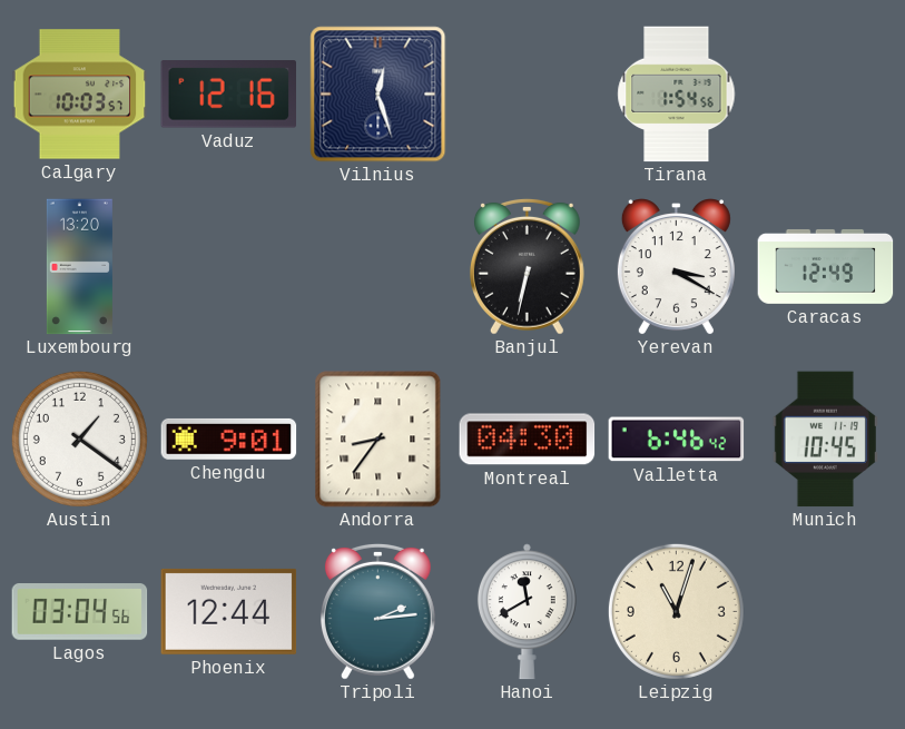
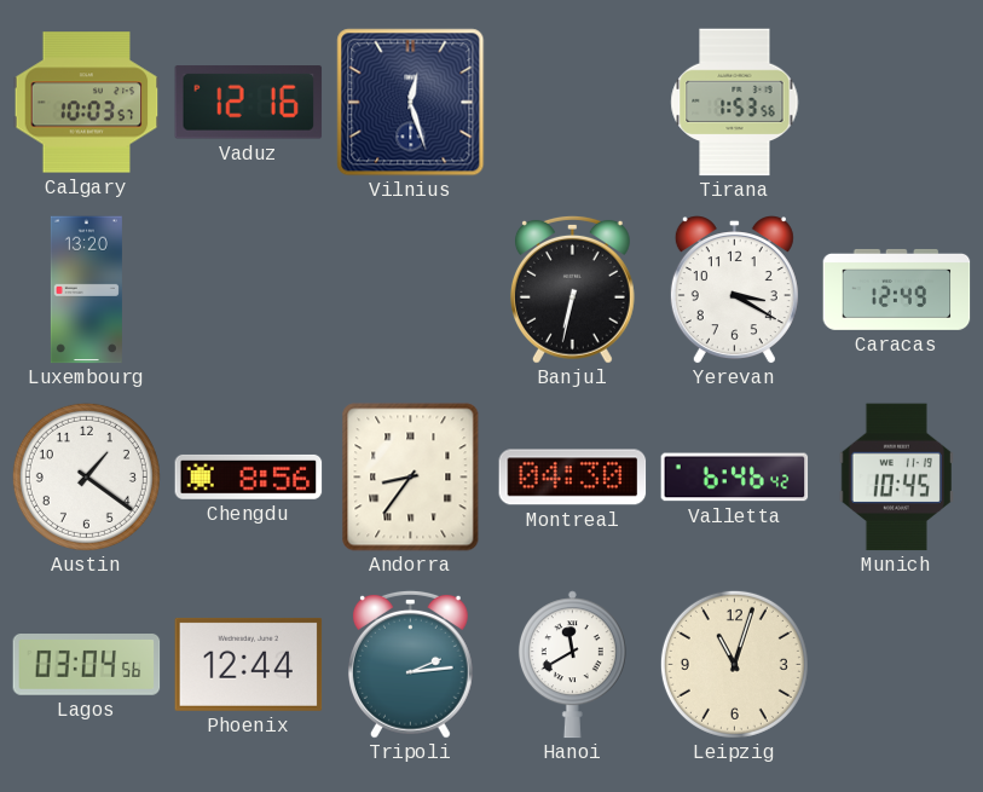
Tirana: 1:54 -> 1:53
Chengdu: 9:01 -> 8:56
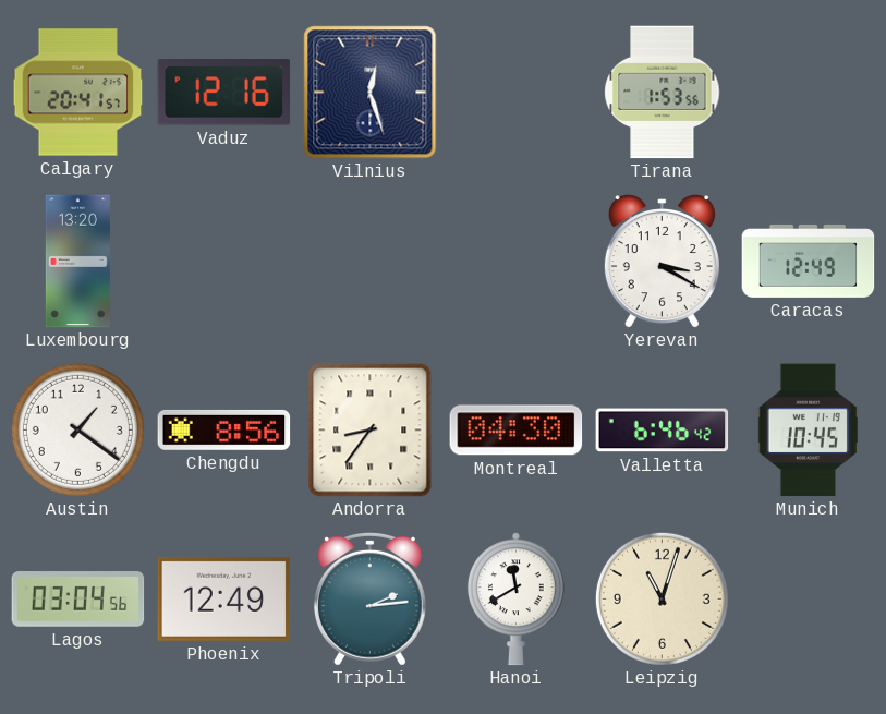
Calgary: 10:03 -> 20:41
Banjul: 6:32 -> none
Phoenix: 12:44 -> 12:49
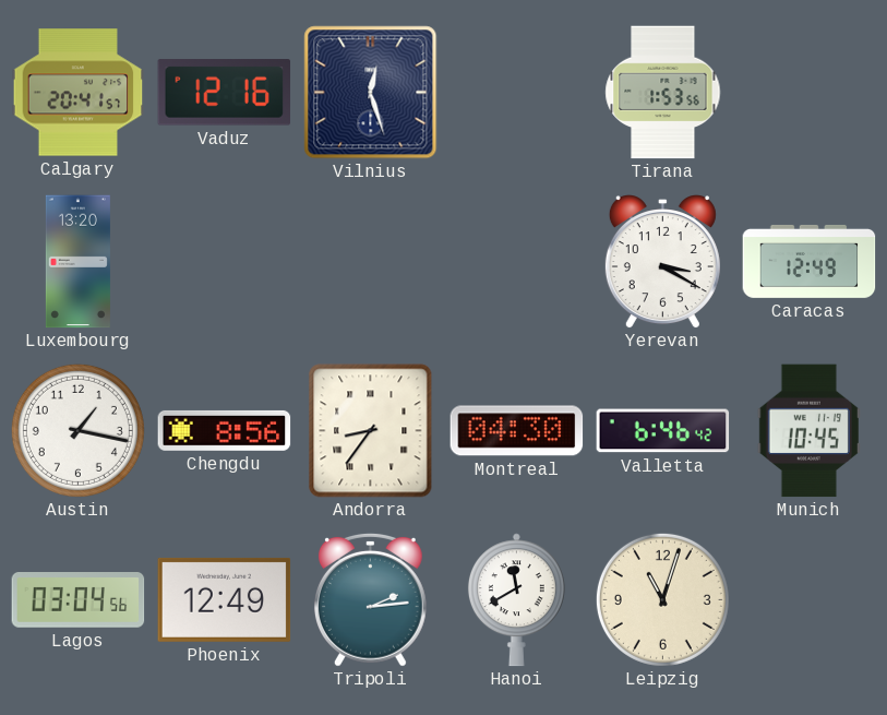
Austin: 1:21 -> 1:17
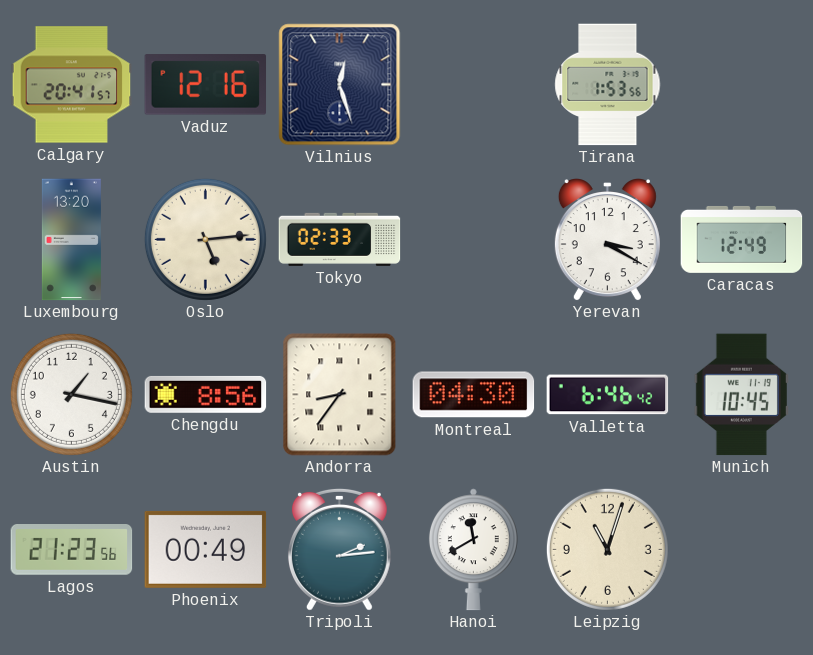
Oslo: none -> 5:14
Tokyo: none -> 02:33
Lagos: 03:04 -> 21:23
Phoenix: 12:49 -> 00:49
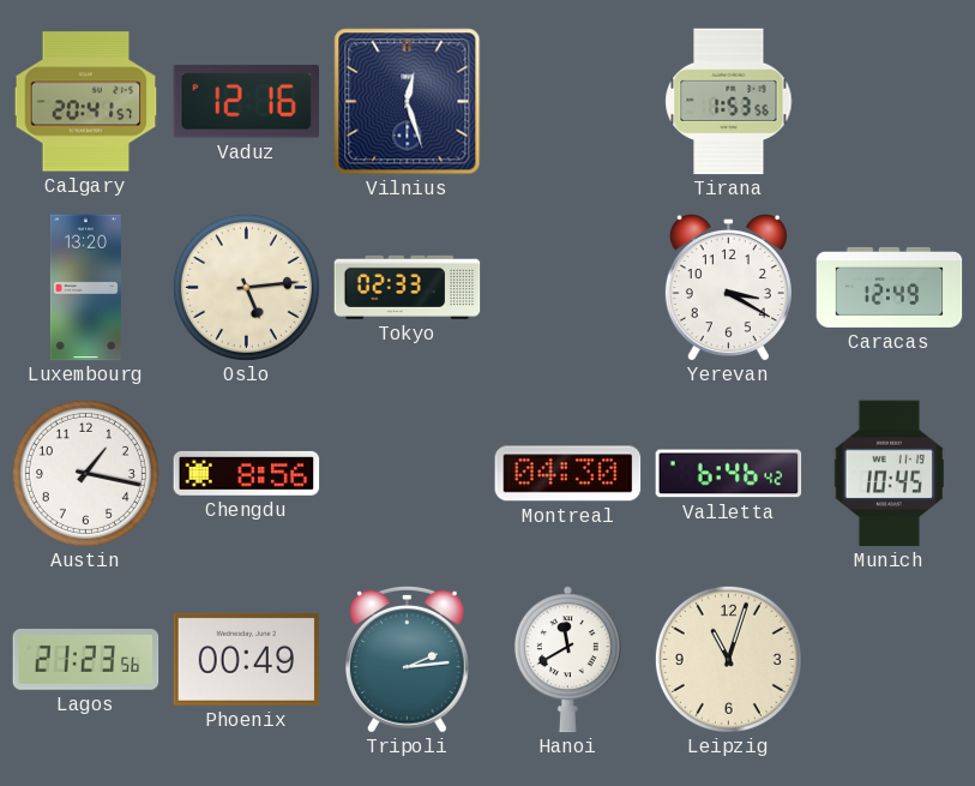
Andorra: 8:36 -> none
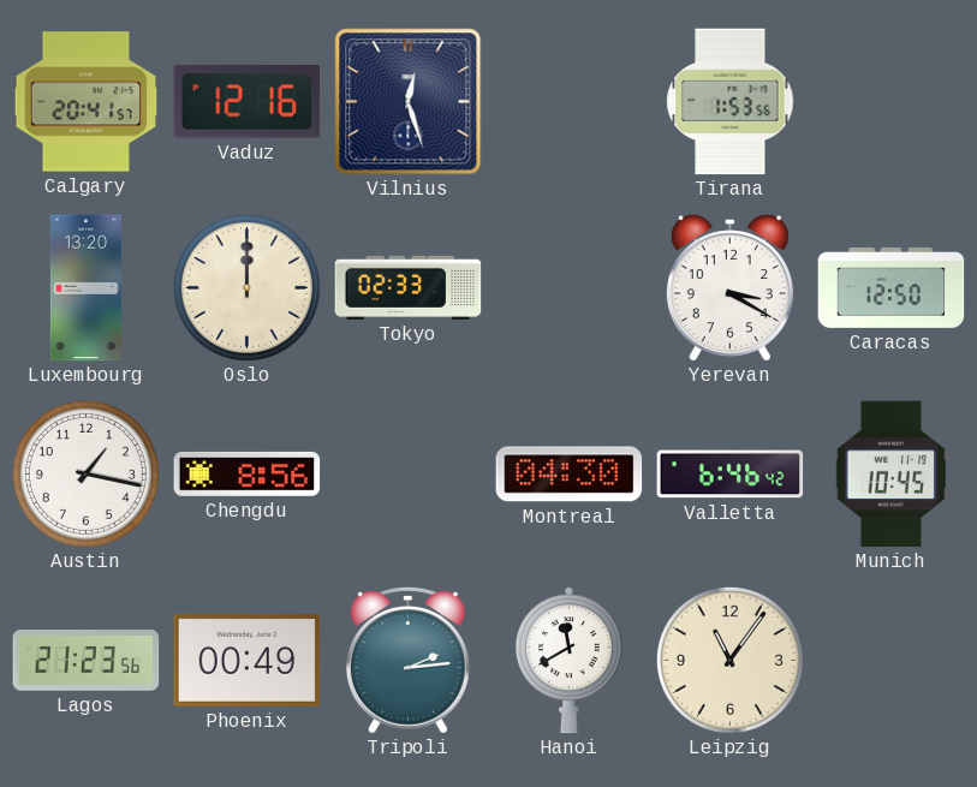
Oslo: 5:14 -> 12:00
Caracas: 12:49 -> 12:50
Leipzig: 11:03 -> 11:06
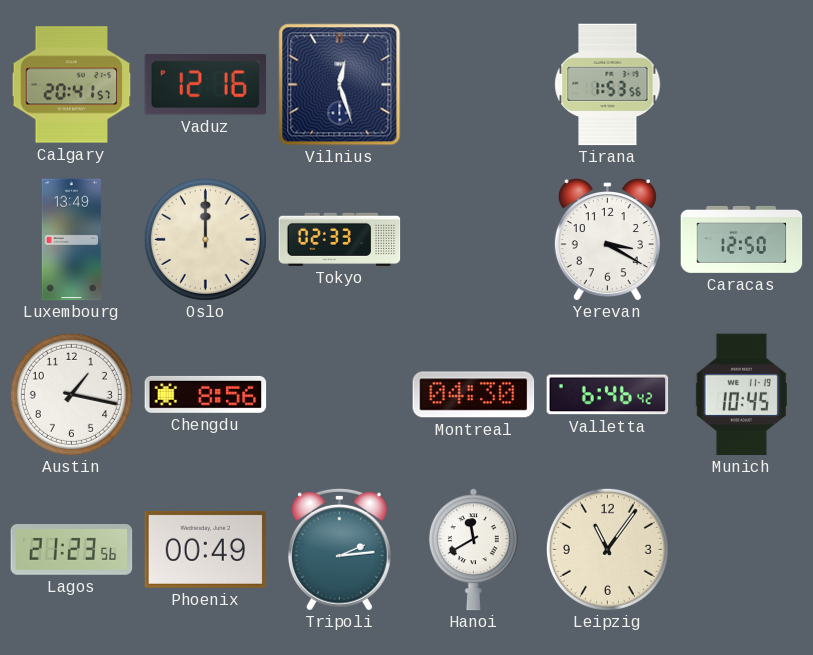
Luxembourg: 13:20 -> 13:49
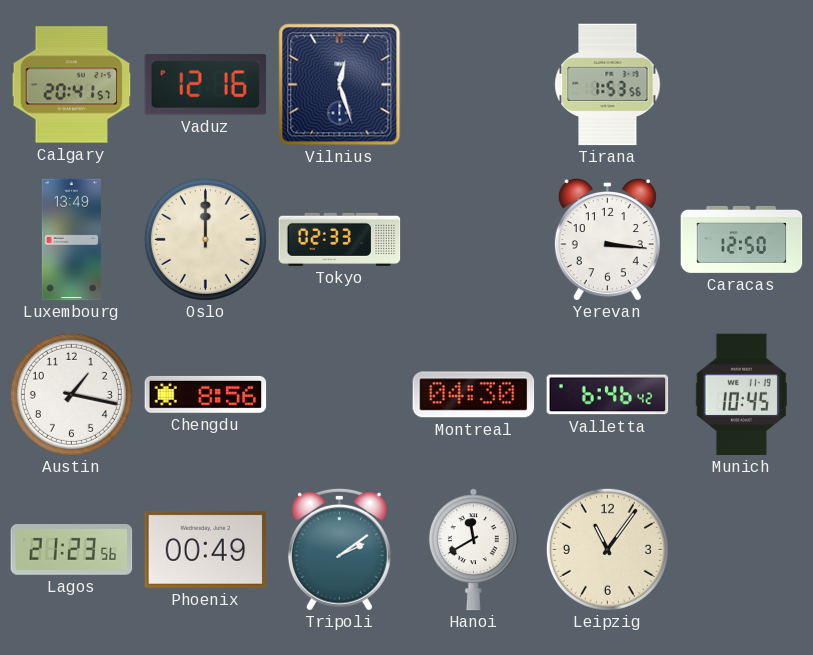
Yerevan: 3:20 -> 3:16
Tripoli: 2:14 -> 2:09
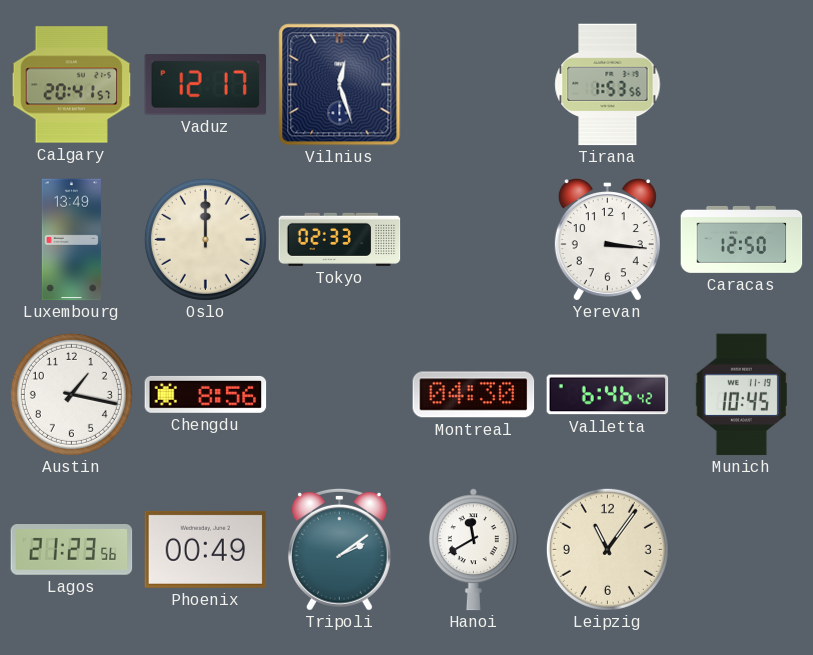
Vaduz: 12:16 -> 12:17
